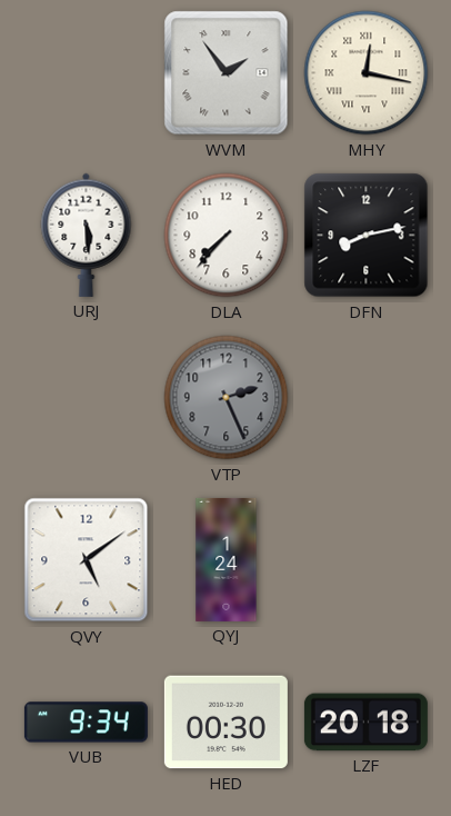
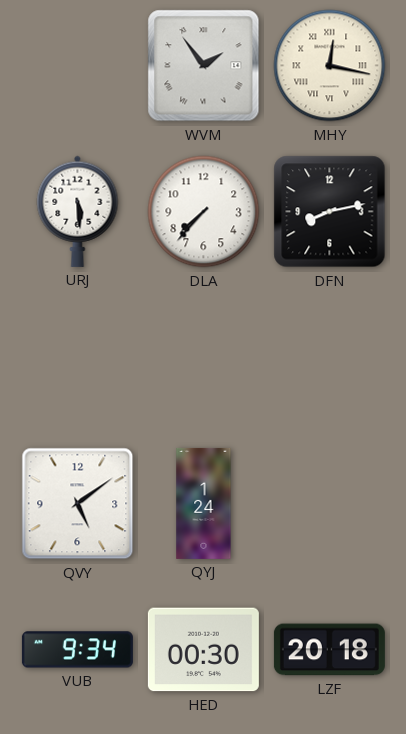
VTP: 2:26 -> none
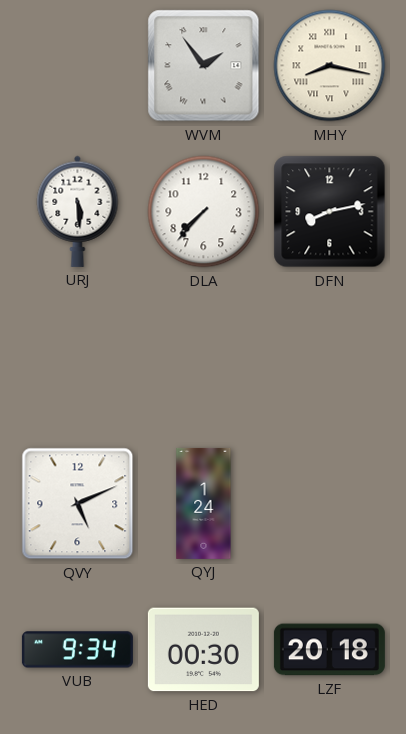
MHY: 12:17 -> 8:17
QVY: 5:09 -> 5:11
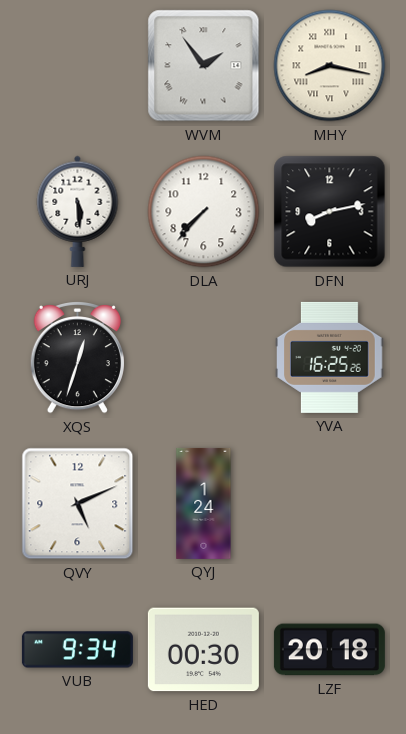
XQS: none -> 12:33
YVA: none -> 16:25
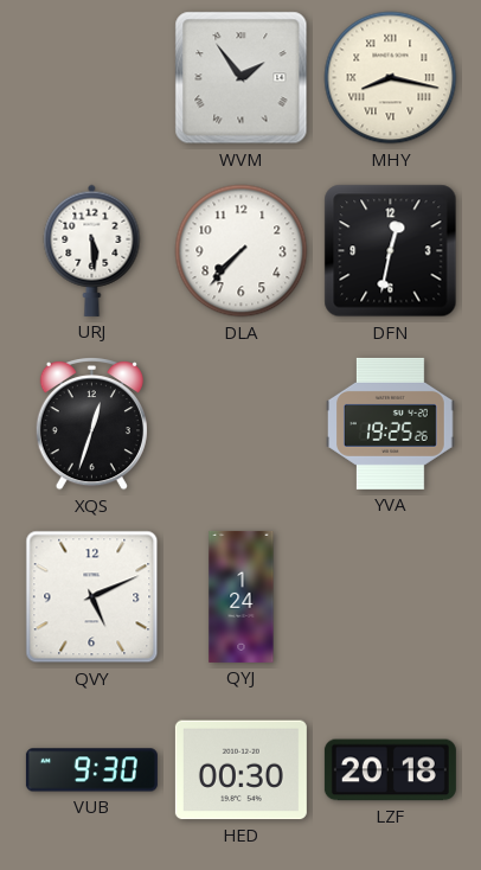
DFN: 8:13 -> 12:32
YVA: 16:25 -> 19:25
VUB: 9:34 -> 9:30
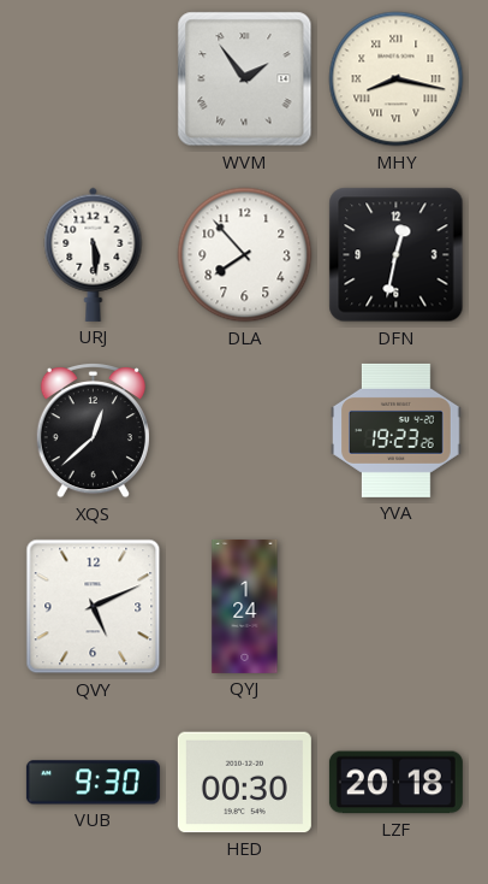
DLA: 7:37 -> 7:53
XQS: 12:33 -> 12:38
YVA: 19:25 -> 19:23
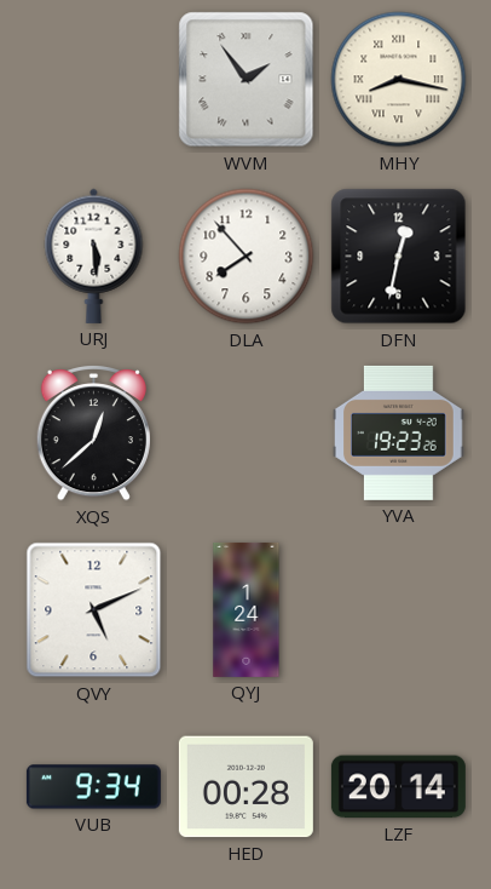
VUB: 9:30 -> 9:34
HED: 00:30 -> 00:28
LZF: 20:18 -> 20:14
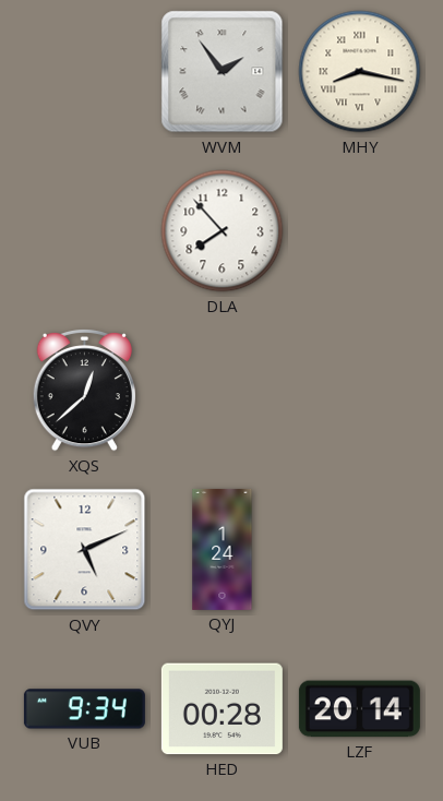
URJ: 5:29 -> none
DFN: 12:32 -> none
YVA: 19:23 -> none
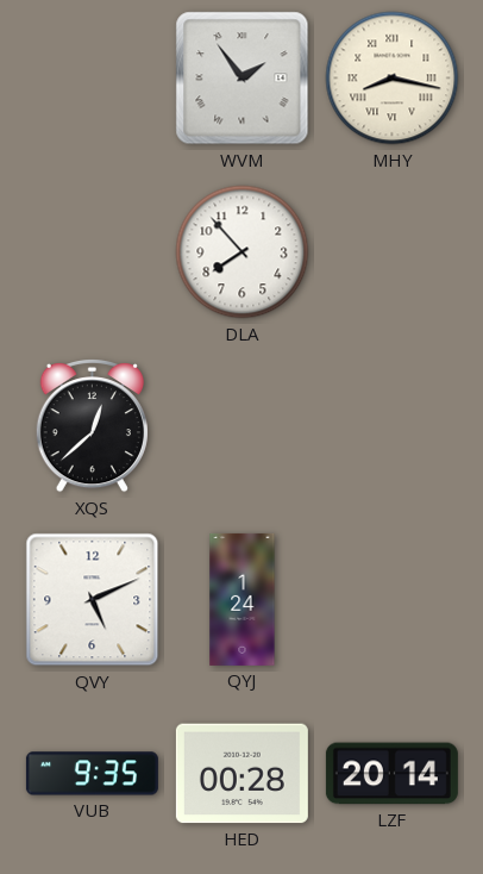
VUB: 9:34 -> 9:35
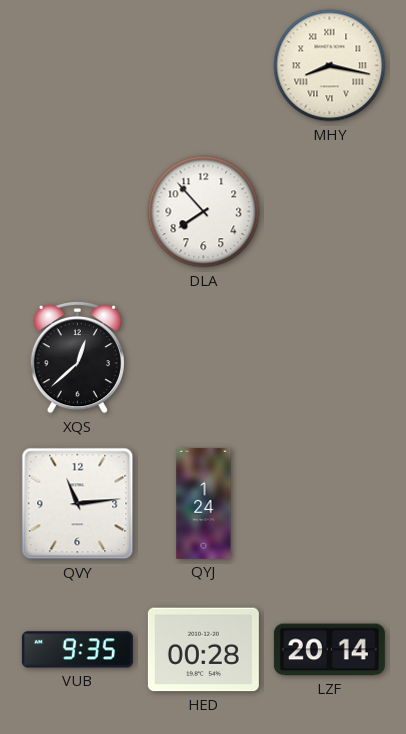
WVM: 1:54 -> none
QVY: 5:11 -> 11:14
